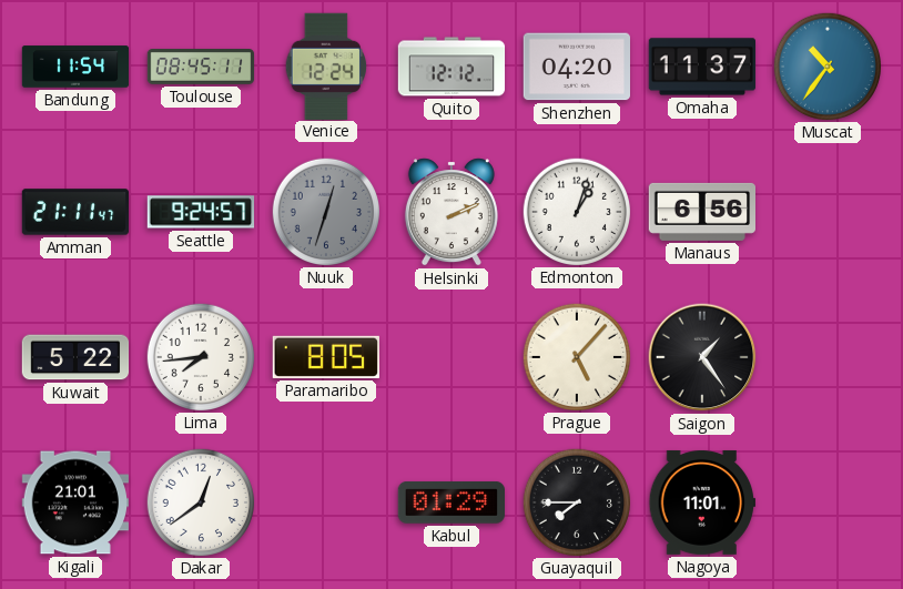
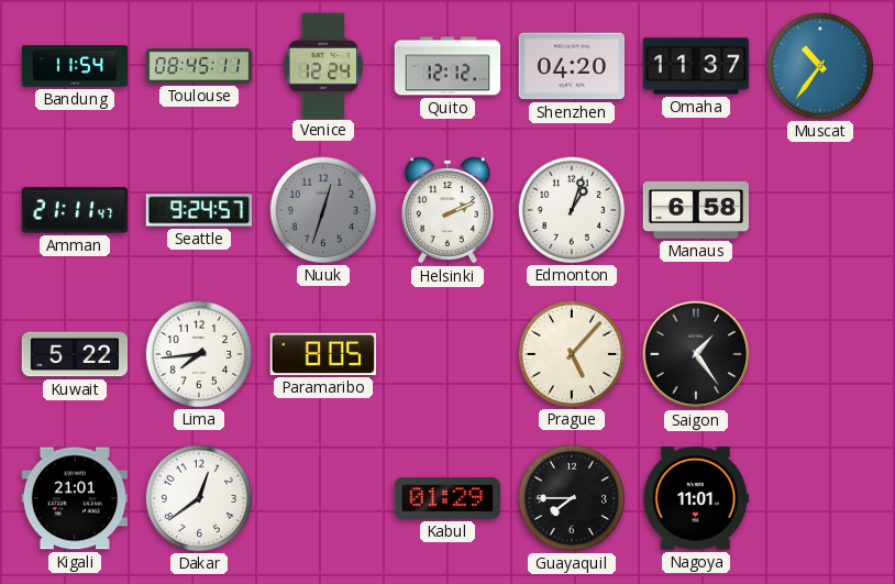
Manaus: 6:56 -> 6:58
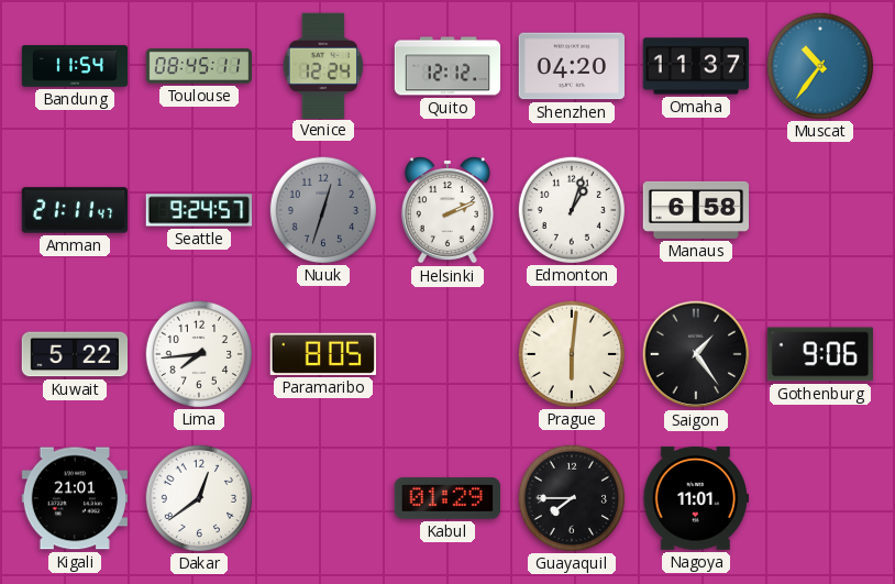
Prague: 5:07 -> 6:01
Gothenburg: none -> 9:06
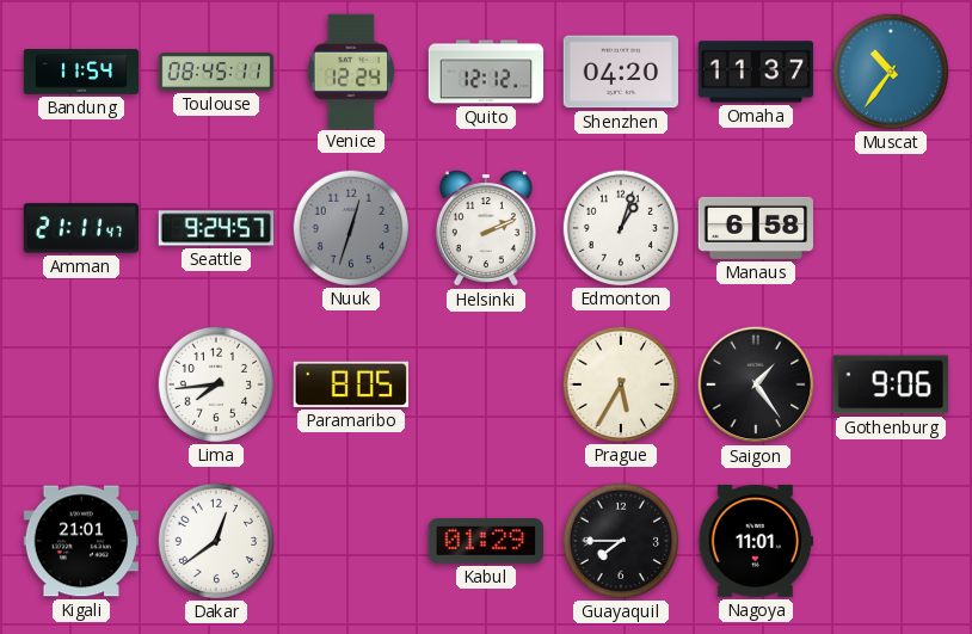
Kuwait: 5:22 -> none
Prague: 6:01 -> 5:35
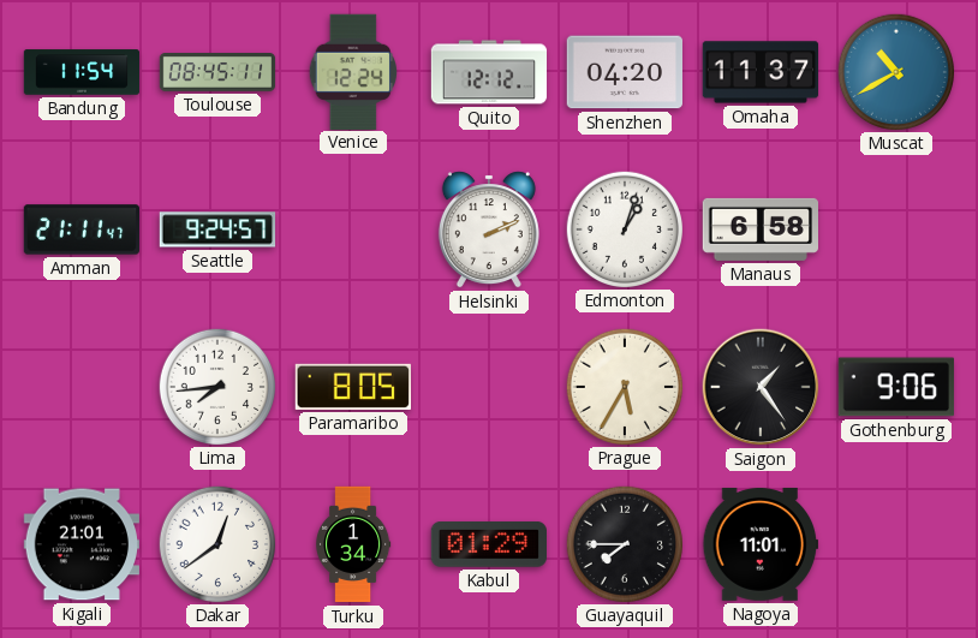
Muscat: 10:36 -> 10:40
Nuuk: 12:33 -> none
Turku: none -> 1:34
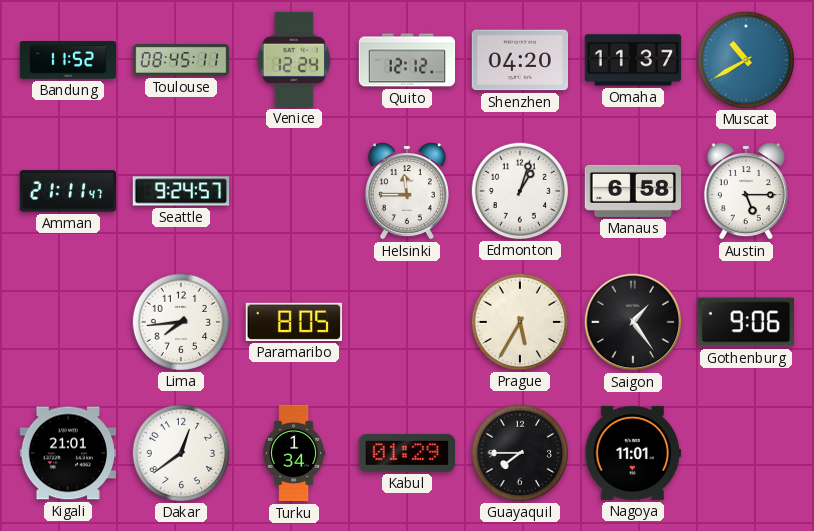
Bandung: 11:54 -> 11:52
Helsinki: 2:11 -> 11:45
Austin: none -> 5:15
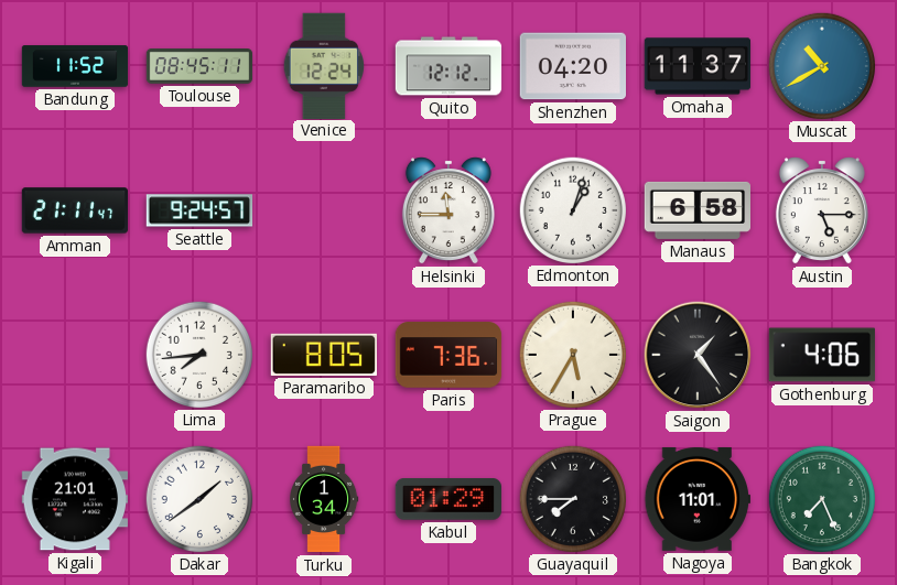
Paris: none -> 7:36
Gothenburg: 9:06 -> 4:06
Dakar: 12:39 -> 1:39
Bangkok: none -> 7:26
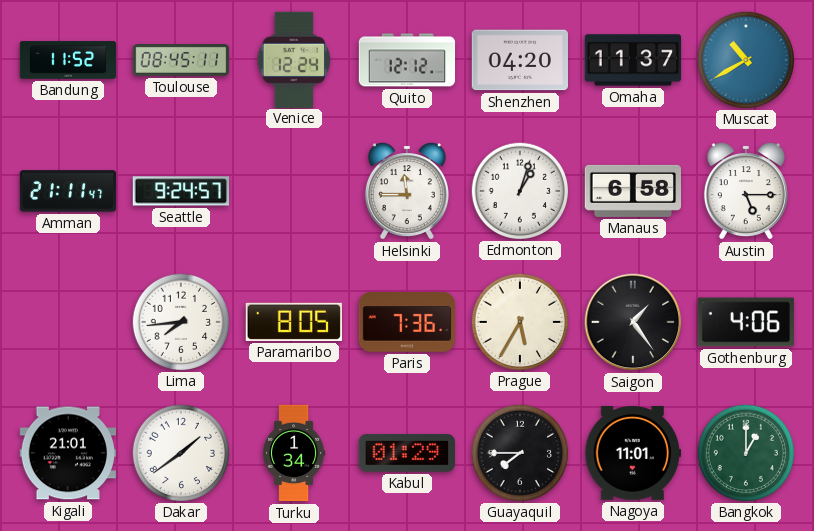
Bangkok: 7:26 -> 1:00
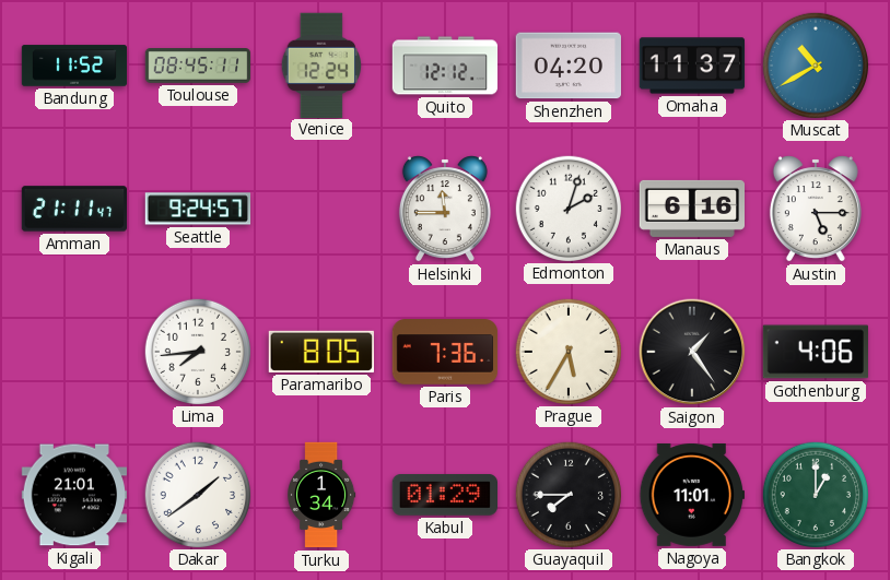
Edmonton: 1:03 -> 2:03
Manaus: 6:58 -> 6:16
